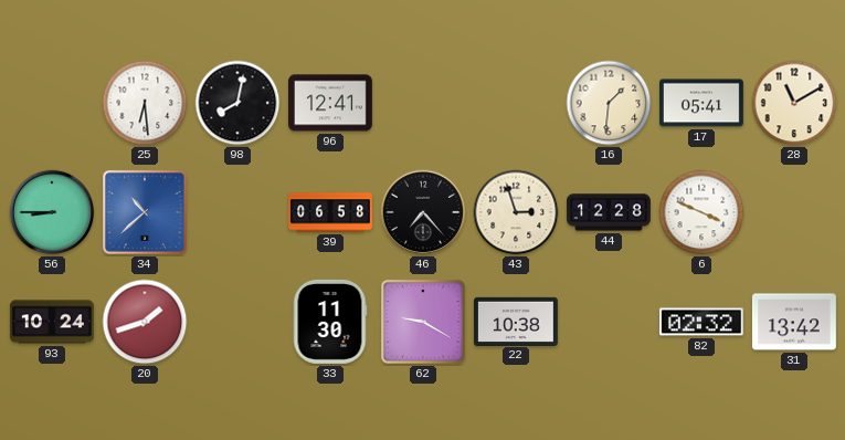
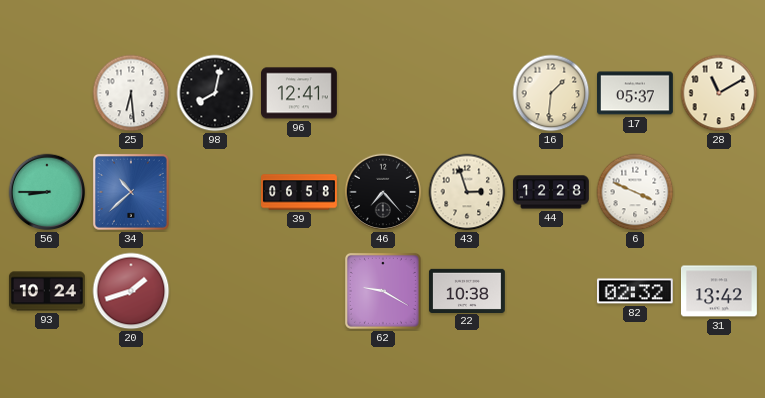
17: 05:41 -> 05:37
33: 11:30 -> none
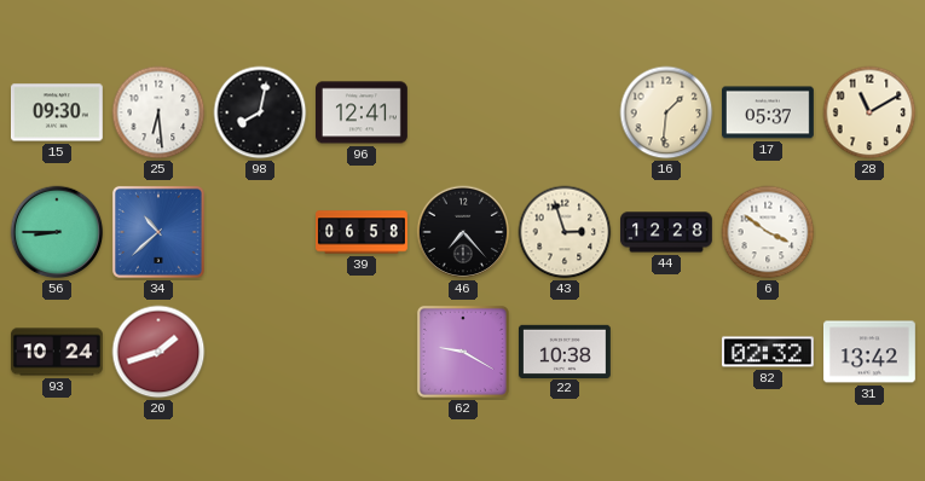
15: none -> 09:30
6: 3:49 -> 3:51
